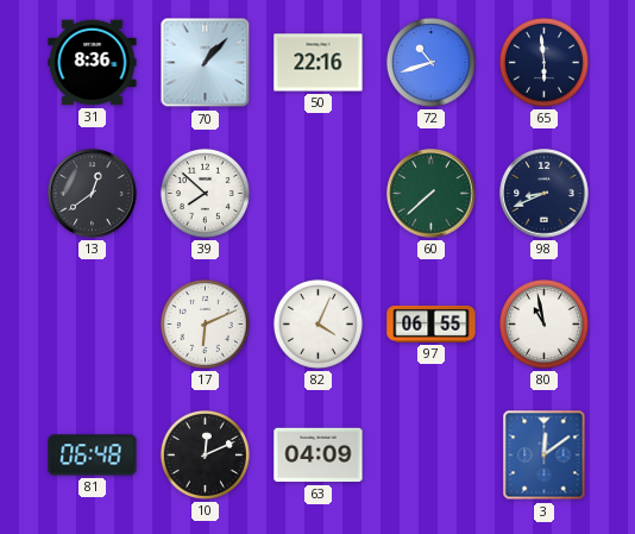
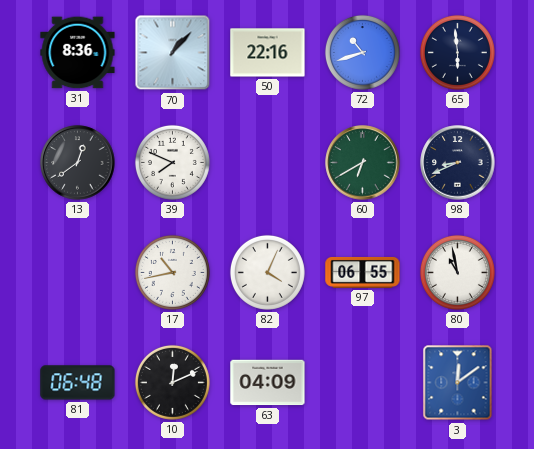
39: 7:52 -> 7:49
60: 7:38 -> 6:40
17: 6:11 -> 10:43
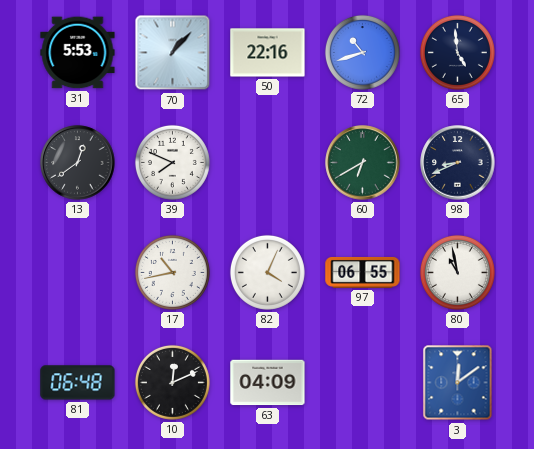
31: 8:36 -> 5:53
65: 5:59 -> 4:59
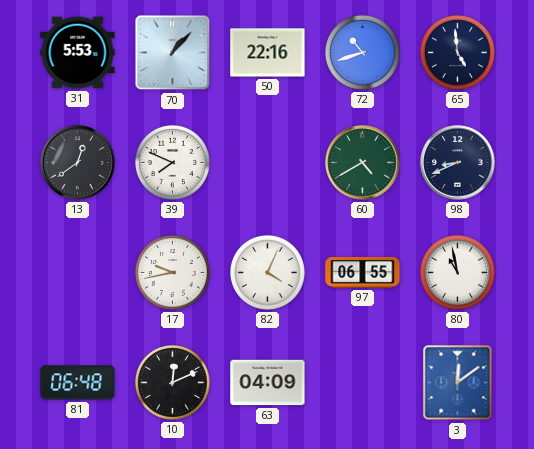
60: 6:40 -> 4:40
17: 10:43 -> 9:43
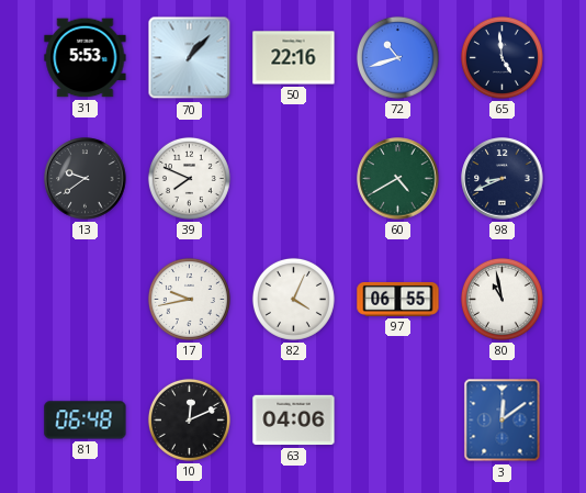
13: 12:39 -> 9:39
63: 04:09 -> 04:06
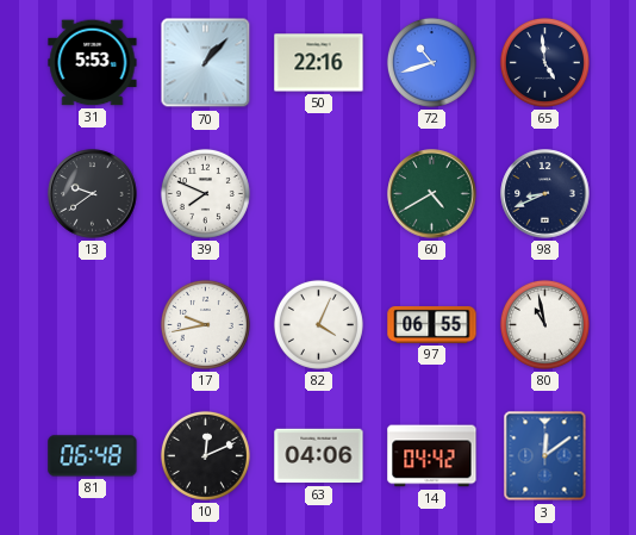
14: none -> 04:42
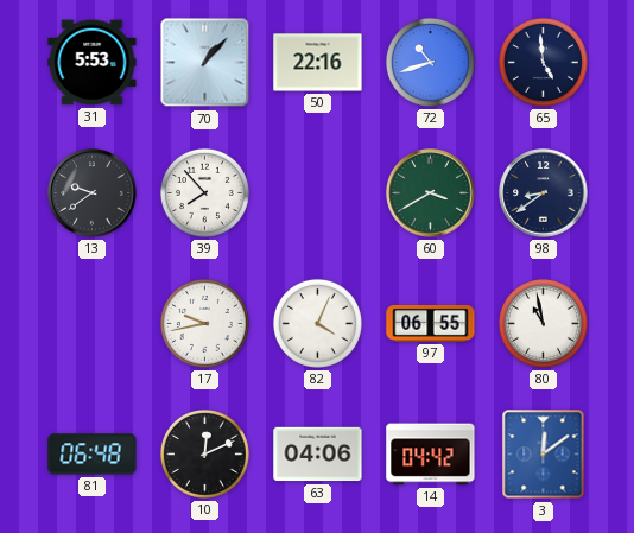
39: 7:49 -> 7:53
60: 4:40 -> 3:40
98: 8:41 -> 8:39
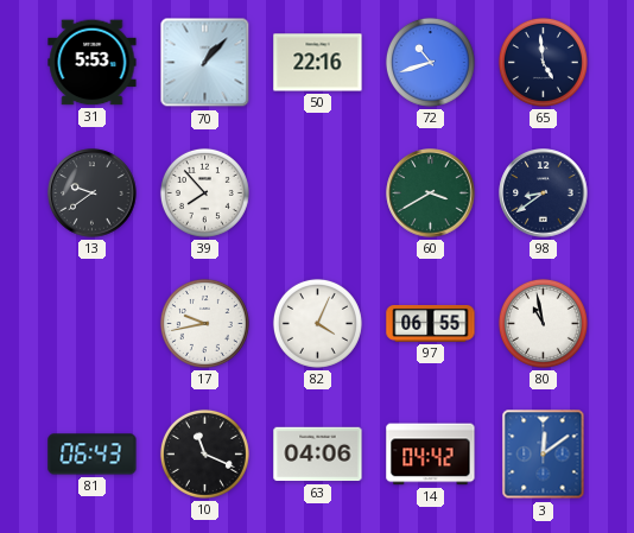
81: 06:48 -> 06:43
10: 12:11 -> 11:19
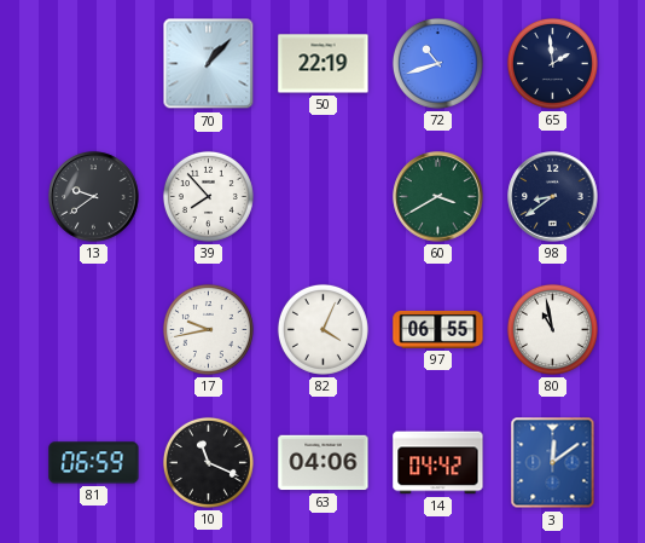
31: 5:53 -> none
50: 22:16 -> 22:19
65: 4:59 -> 1:59
81: 06:43 -> 06:59
